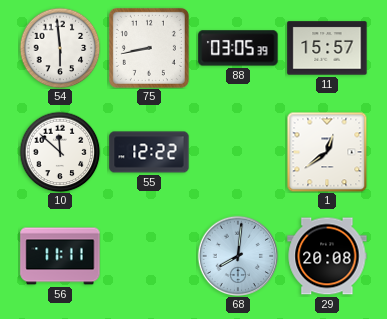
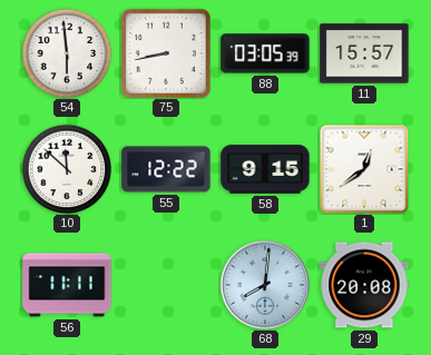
58: none -> 9:15
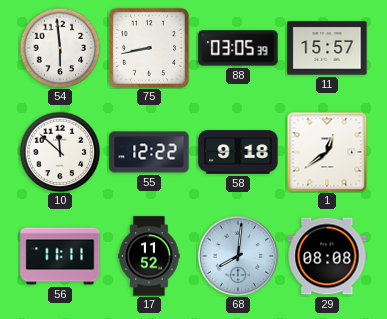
58: 9:15 -> 9:18
17: none -> 11:52
29: 20:08 -> 08:08
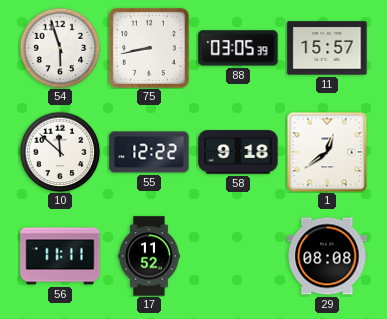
54: 5:59 -> 5:57
68: 8:01 -> none
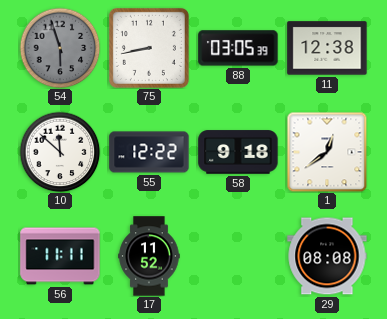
54 dial: white -> grey
11: 15:57 -> 12:38
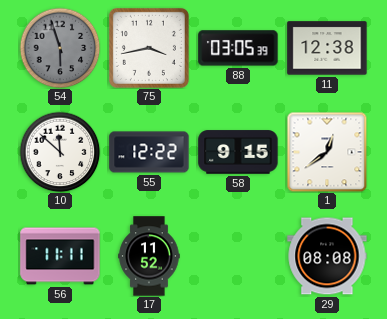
75: 8:43 -> 3:43
58: 9:18 -> 9:15
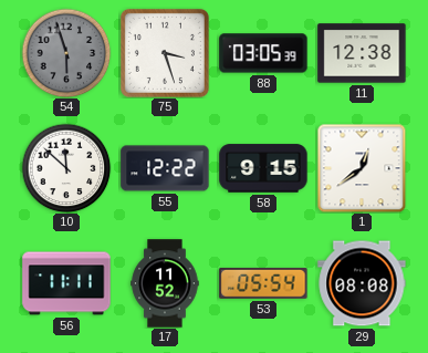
75: 3:43 -> 3:27
53: none -> 05:54
